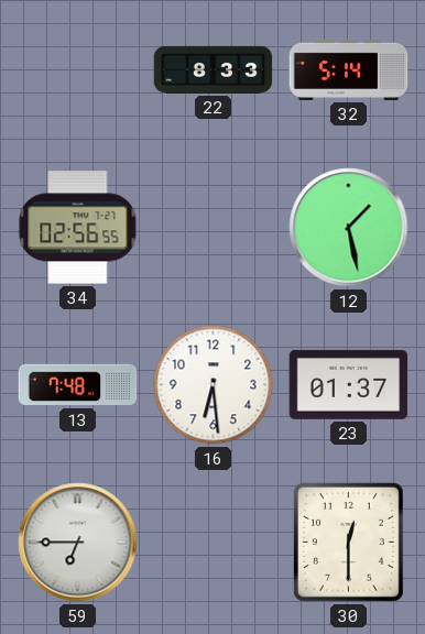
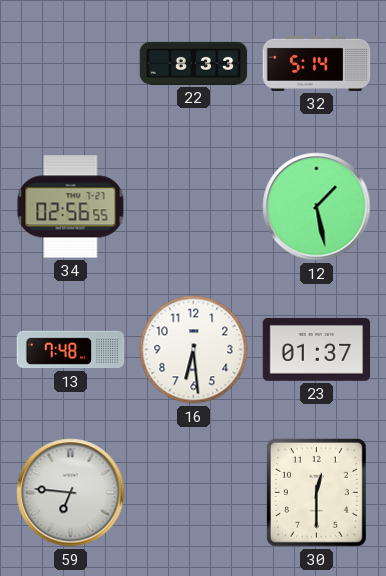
59: 6:45 -> 6:46
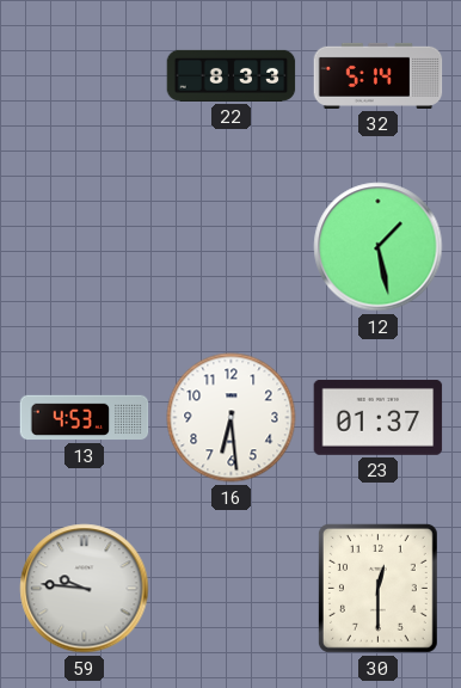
34: 02:56 -> none
13: 7:48 -> 4:53
59: 6:46 -> 9:46
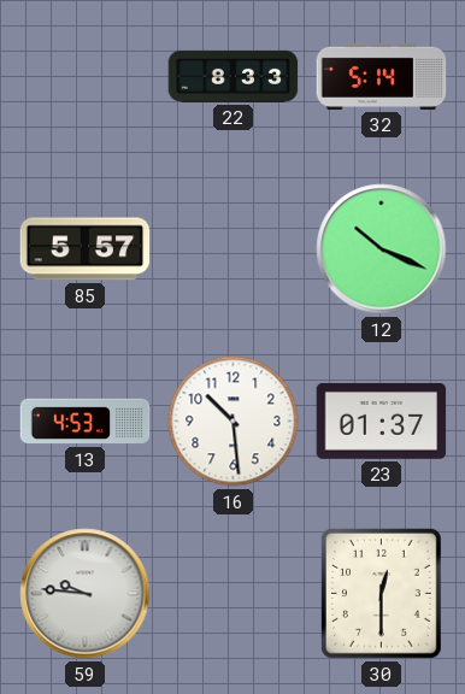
85: none -> 5:57
12: 1:28 -> 10:19
16: 6:29 -> 10:29
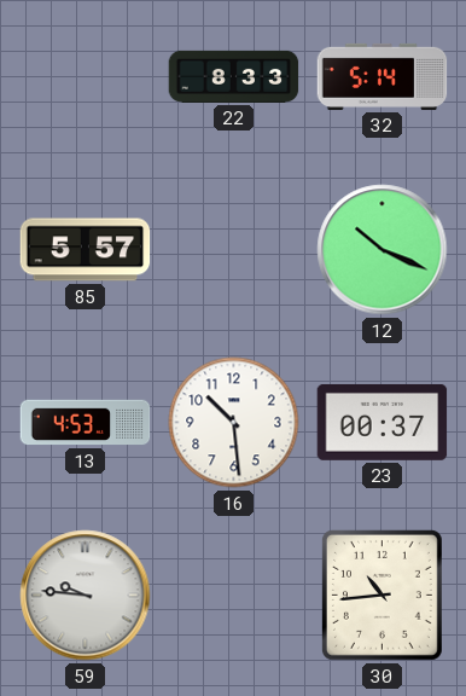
23: 01:37 -> 00:37
30: 12:30 -> 10:44
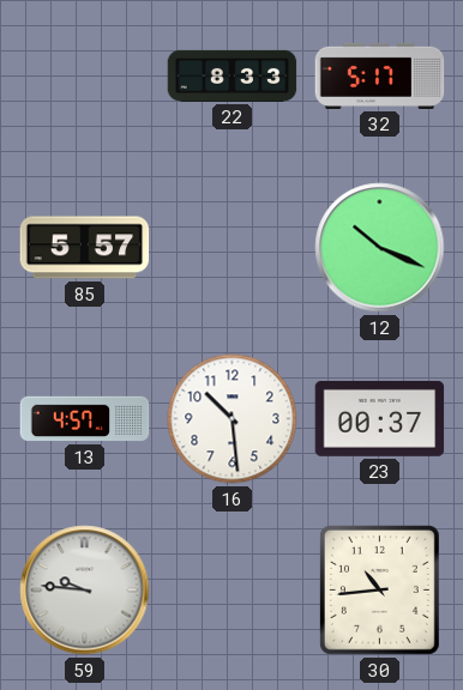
32: 5:14 -> 5:17
13: 4:53 -> 4:57
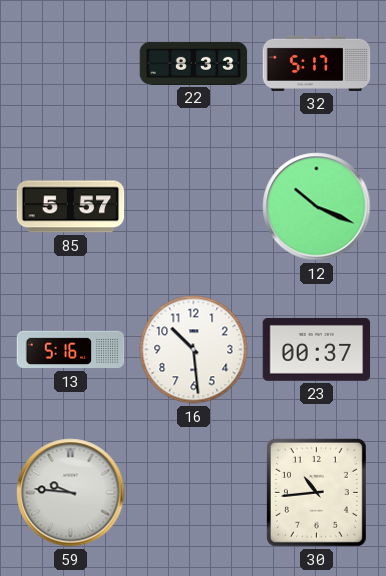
13: 4:57 -> 5:16
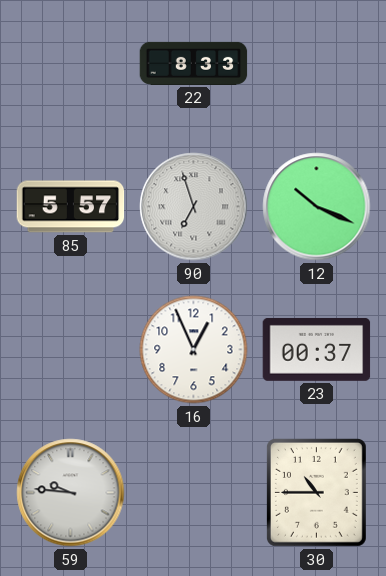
32: 5:17 -> none
90: none -> 6:57
13: 5:16 -> none
16: 10:29 -> 12:56
30: 10:44 -> 10:45
